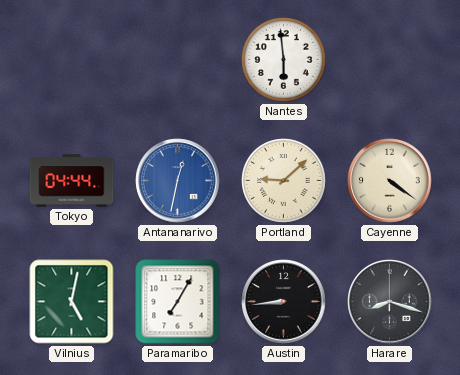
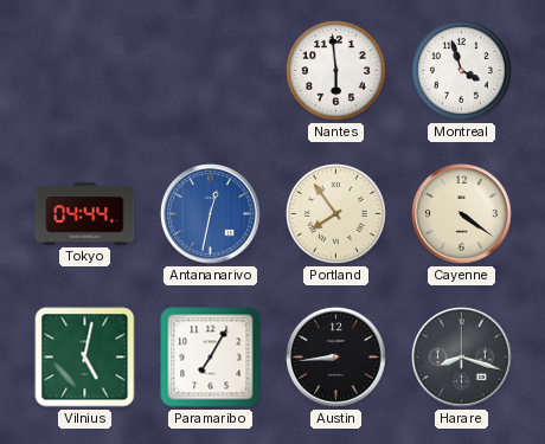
Montreal: none -> 3:57
Portland: 9:08 -> 7:54
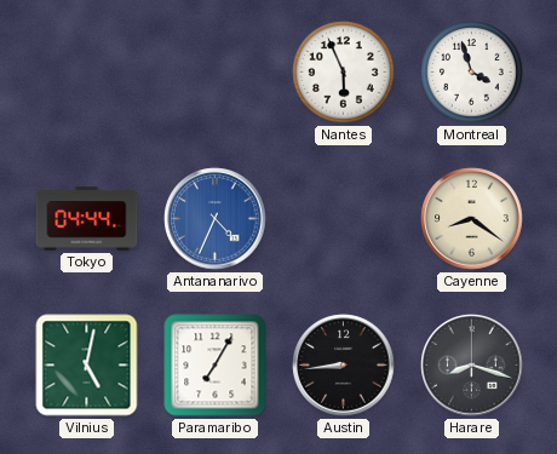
Nantes: 5:59 -> 5:56
Antananarivo: 12:32 -> 4:34
Portland: 7:54 -> none
Cayenne: 4:21 -> 8:21
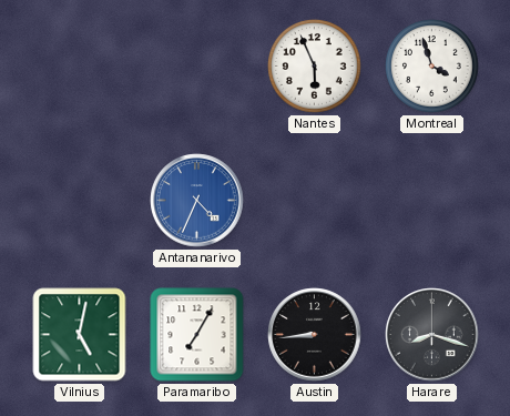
Tokyo: 04:44 -> none
Cayenne: 8:21 -> none
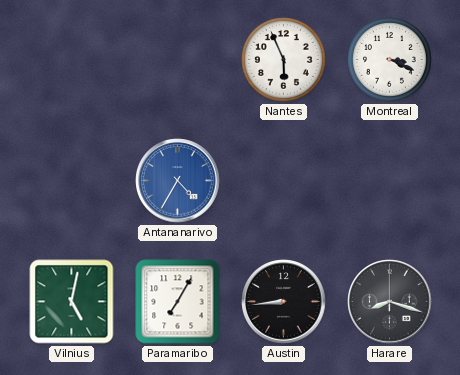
Montreal: 3:57 -> 3:19
Antananarivo: 4:34 -> 4:35
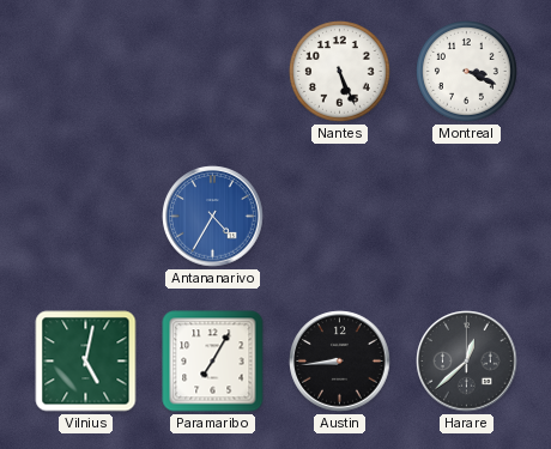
Nantes: 5:56 -> 5:26
Harare: 8:18 -> 12:38
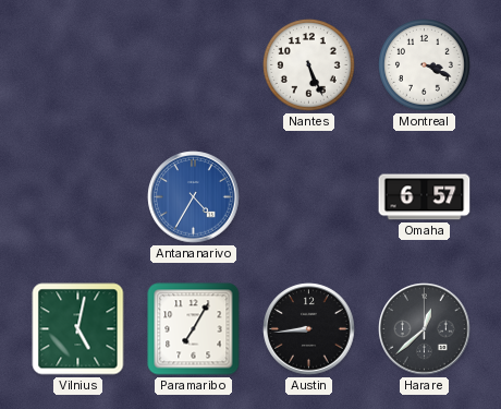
Omaha: none -> 6:57
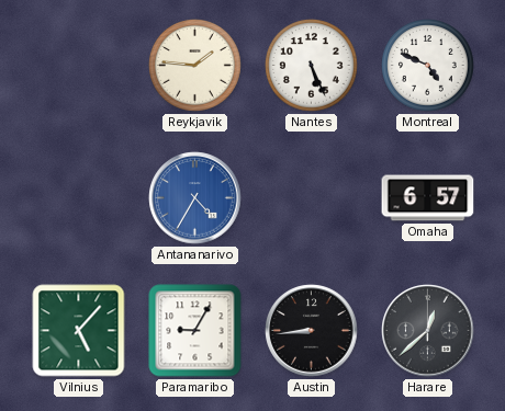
Reykjavik: none -> 1:46
Montreal: 3:19 -> 4:49
Vilnius: 5:02 -> 5:07
Paramaribo: 7:05 -> 9:05
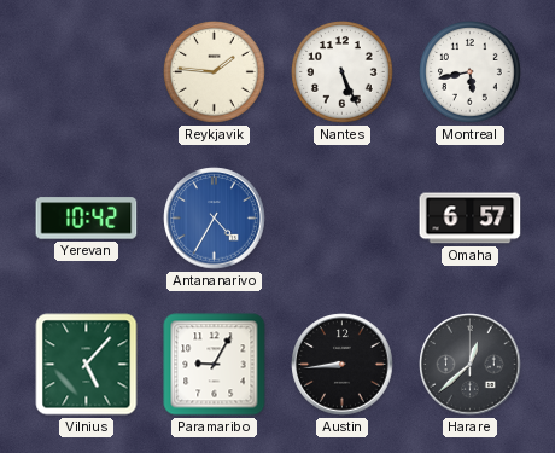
Montreal: 4:49 -> 5:43
Yerevan: none -> 10:42
